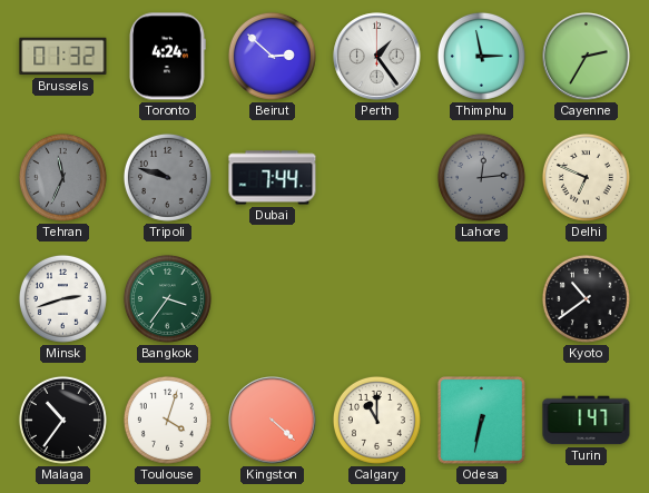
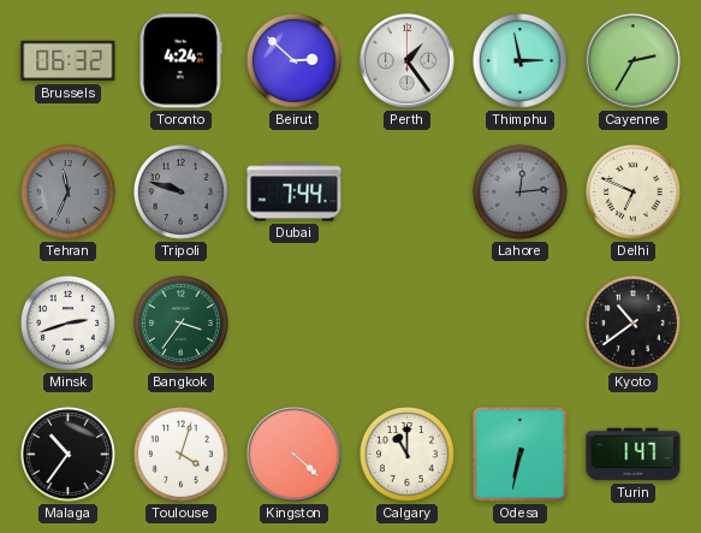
Brussels: 01:32 -> 06:32
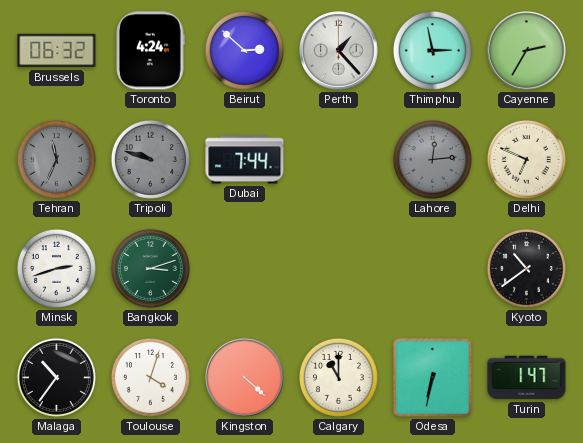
Perth: 1:24 -> 1:23
Bangkok: 3:36 -> 3:12
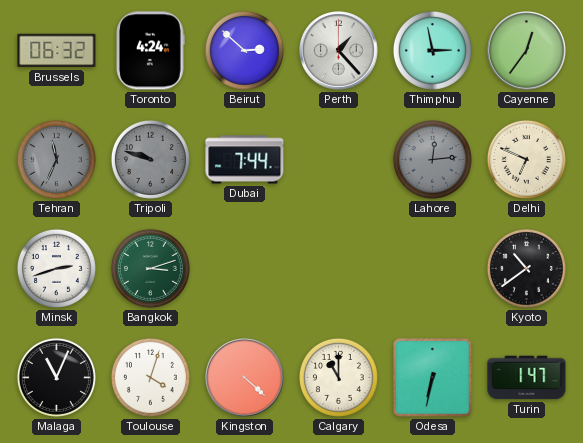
Cayenne: 2:35 -> 12:36
Malaga: 10:36 -> 11:04
